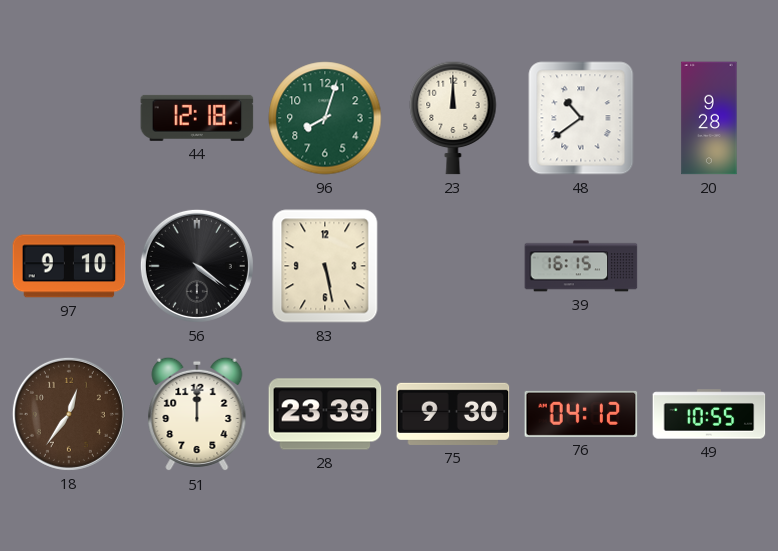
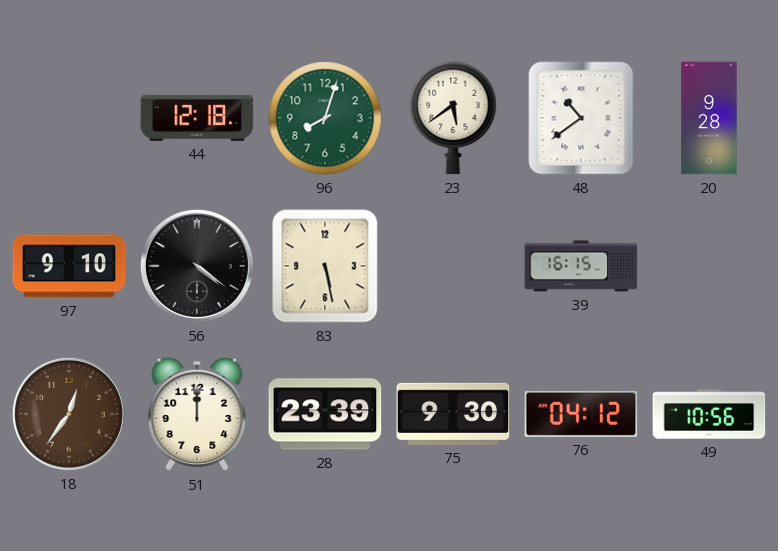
23: 12:00 -> 5:39
49: 10:55 -> 10:56
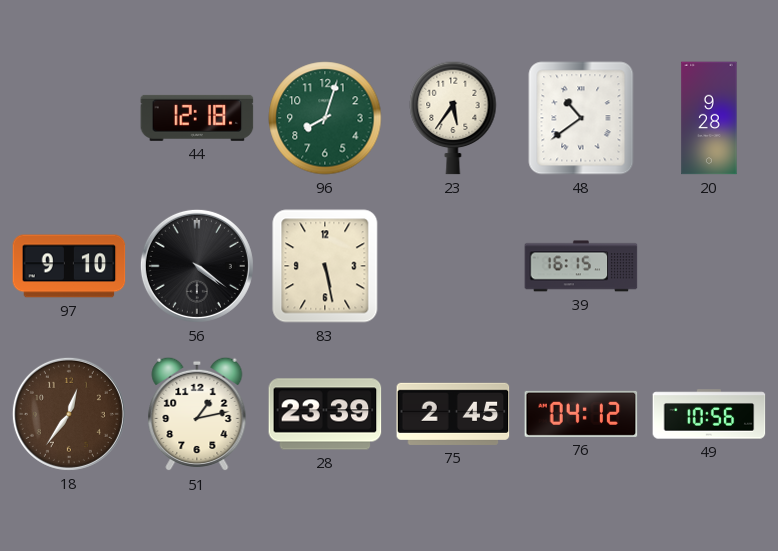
23: 5:39 -> 5:36
51: 12:00 -> 1:13
75: 9:30 -> 2:45
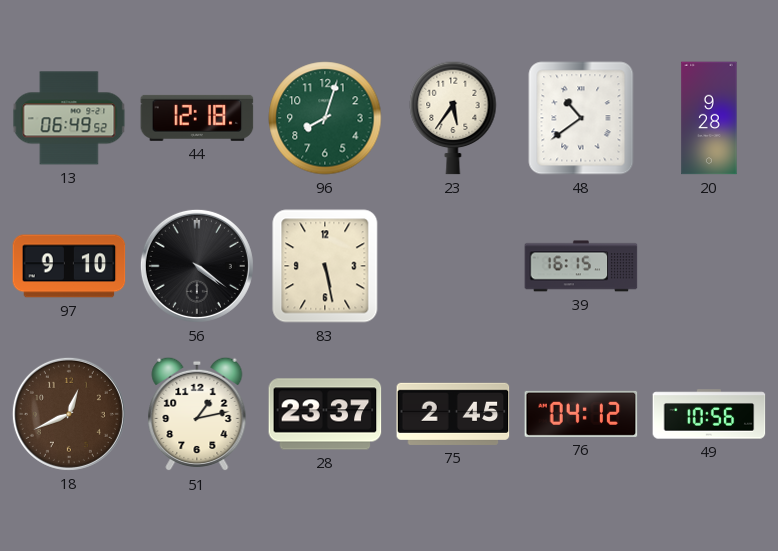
13: none -> 06:49
18: 12:36 -> 12:41
28: 23:39 -> 23:37
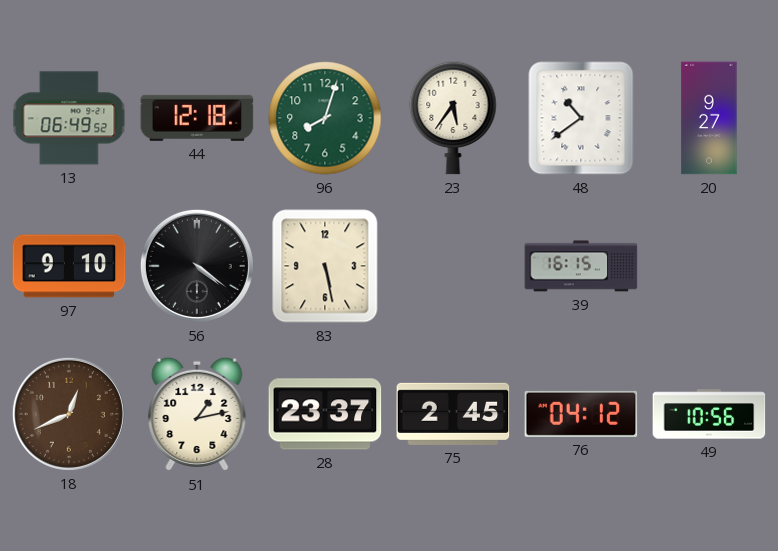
20: 9:28 -> 9:27
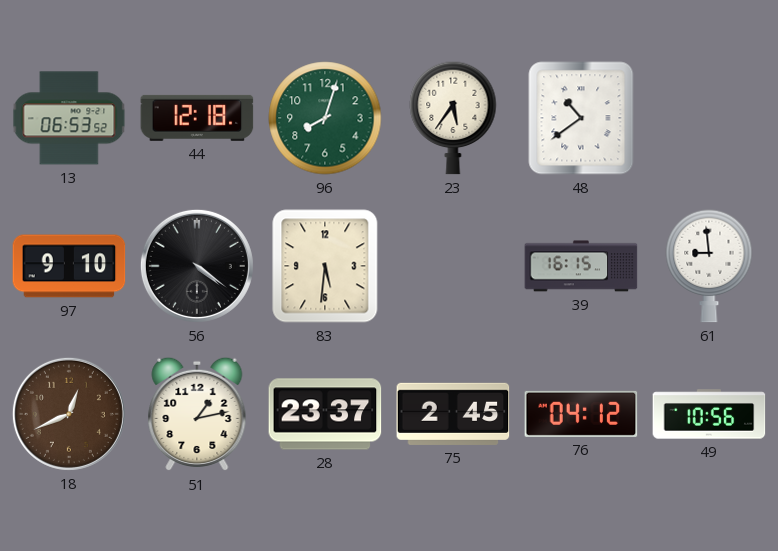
13: 06:49 -> 06:53
20: 9:27 -> none
83: 5:28 -> 5:31
61: none -> 8:59
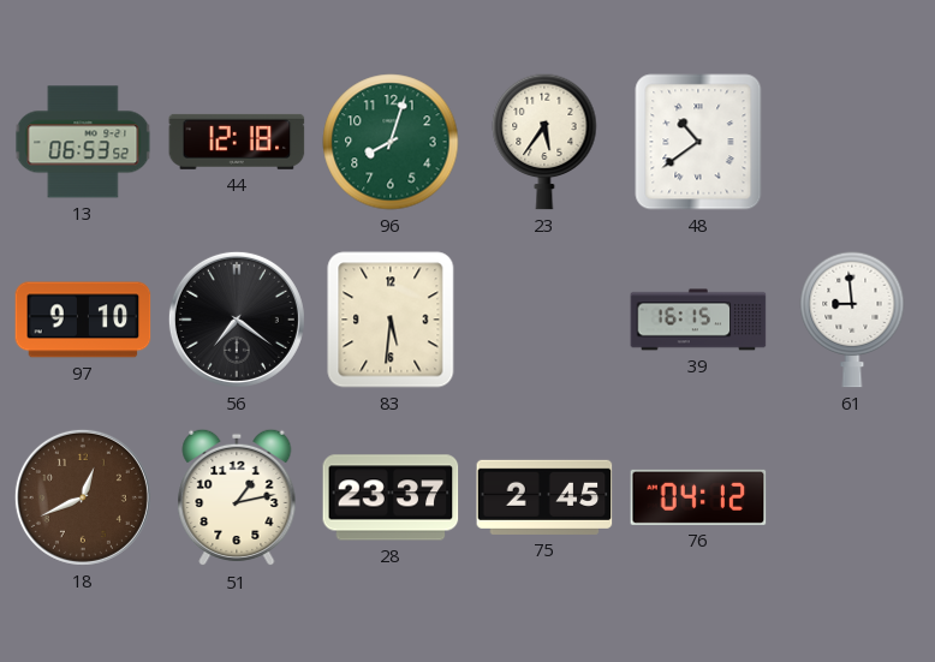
56: 4:21 -> 7:21
49: 10:56 -> none
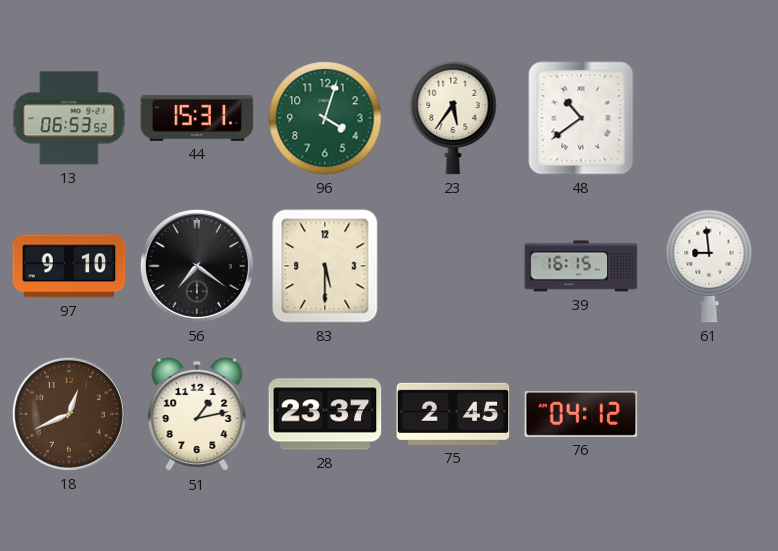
44: 12:18 -> 15:31
96: 8:03 -> 4:03
83: 5:31 -> 5:30
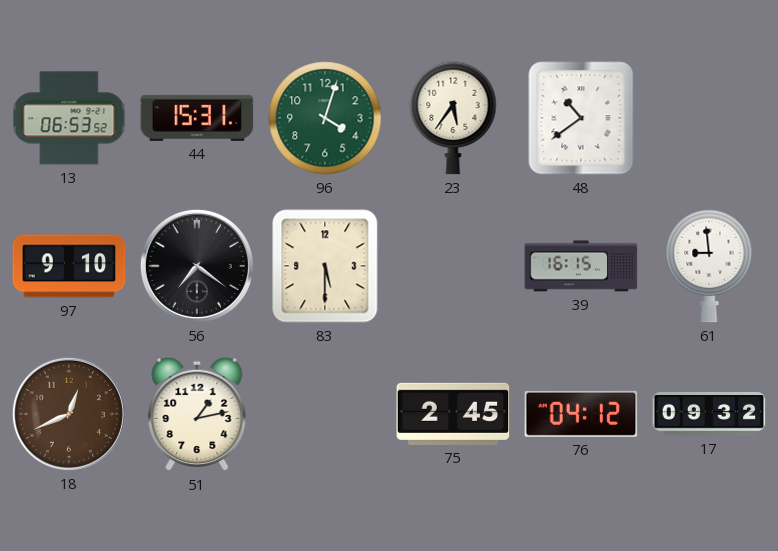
28: 23:37 -> none
17: none -> 09:32
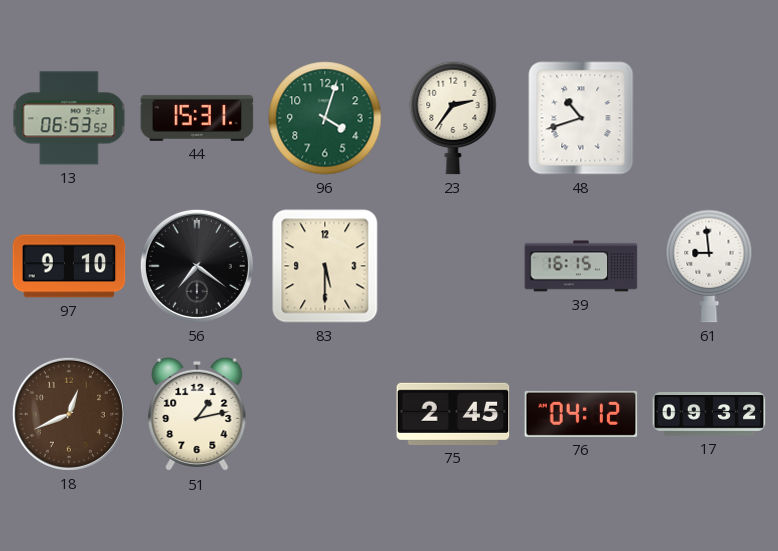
23: 5:36 -> 2:36
48: 10:39 -> 10:42
